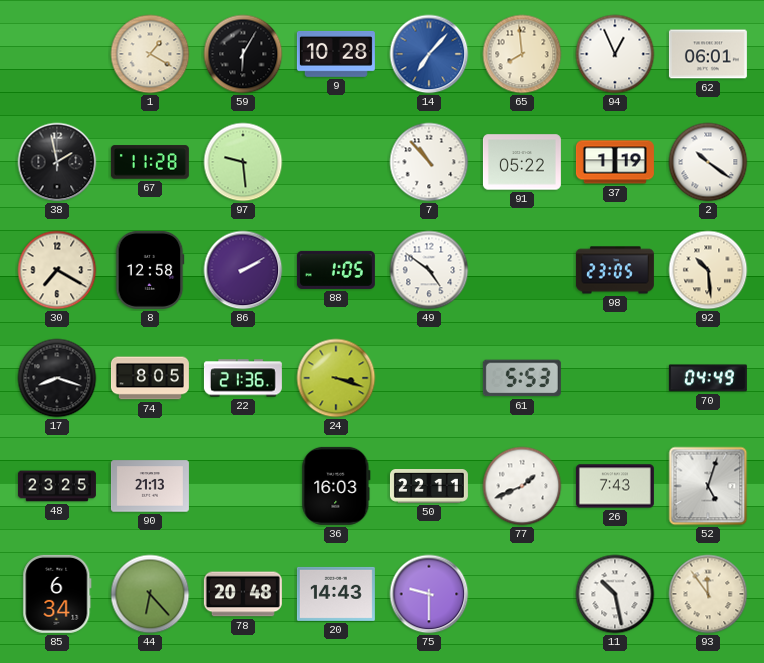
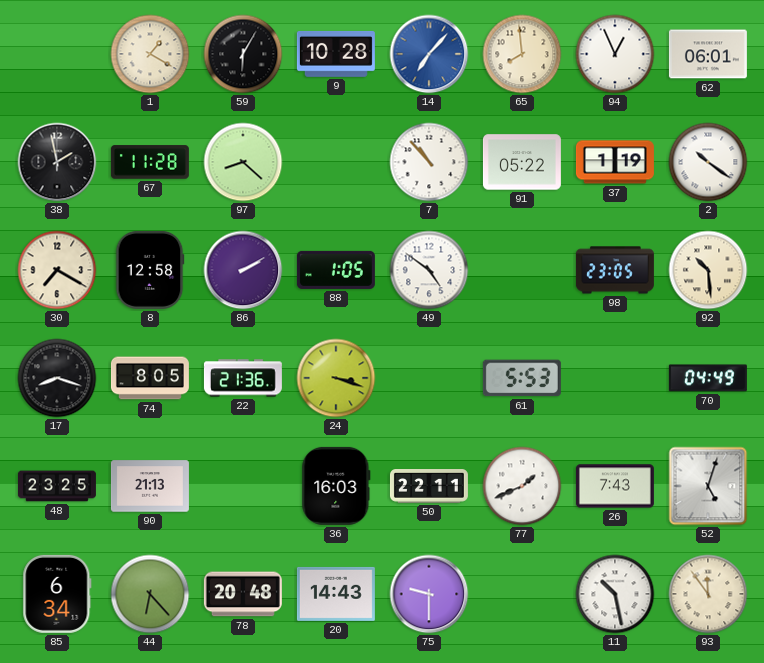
97: 9:29 -> 8:22
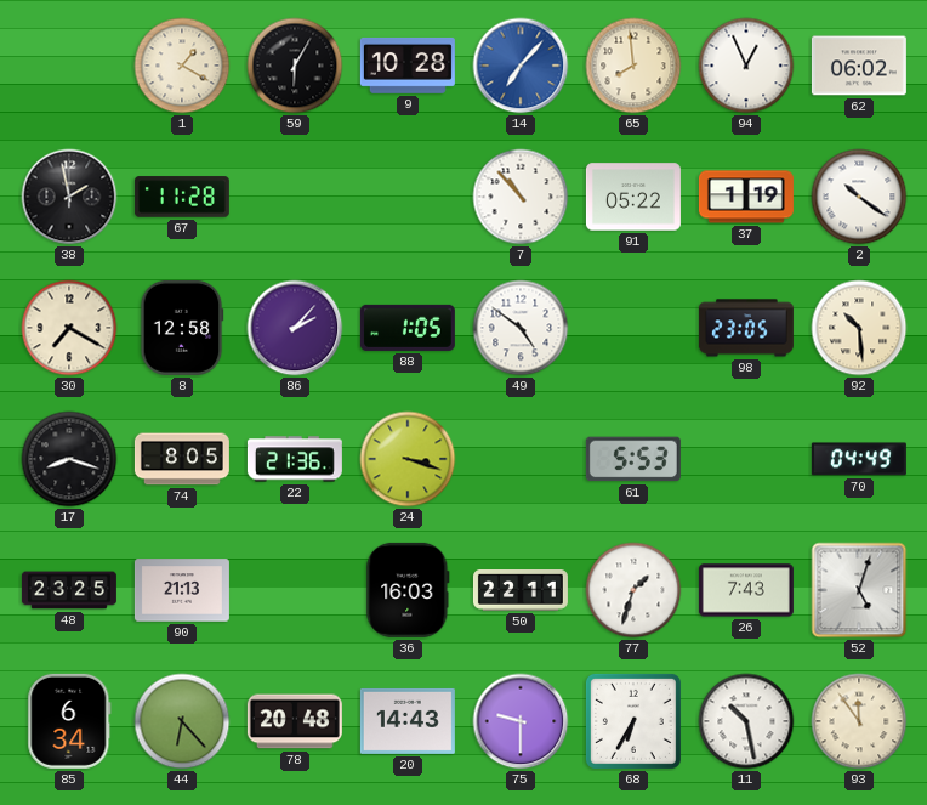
62: 06:01 -> 06:02
97: 8:22 -> none
86: 2:10 -> 2:07
77: 1:41 -> 1:33
68: none -> 6:35
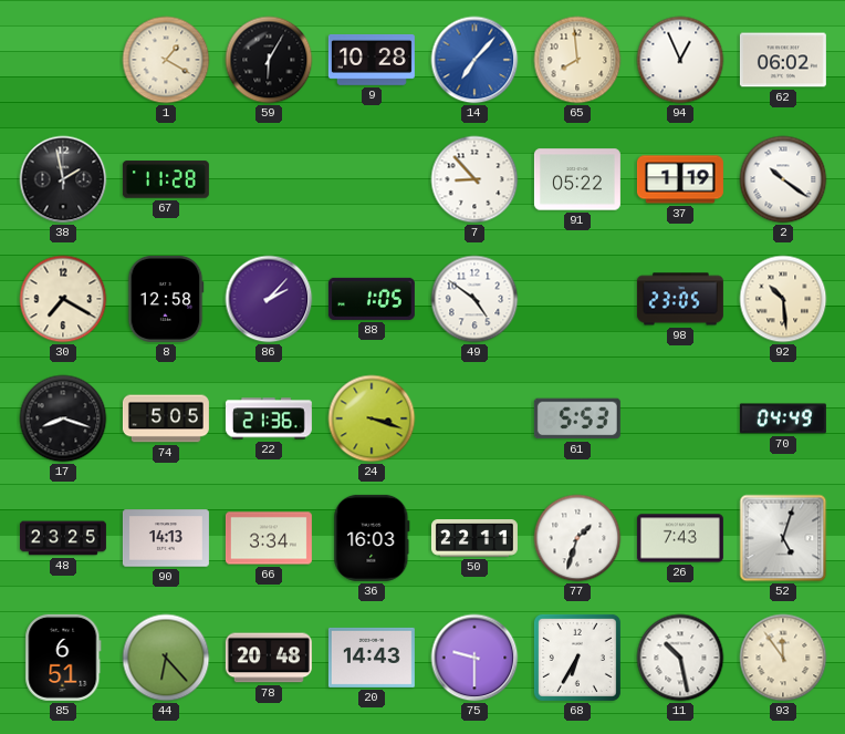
7: 10:53 -> 8:53
74: 8:05 -> 5:05
90: 21:13 -> 14:13
66: none -> 3:34
85: 6:34 -> 6:51
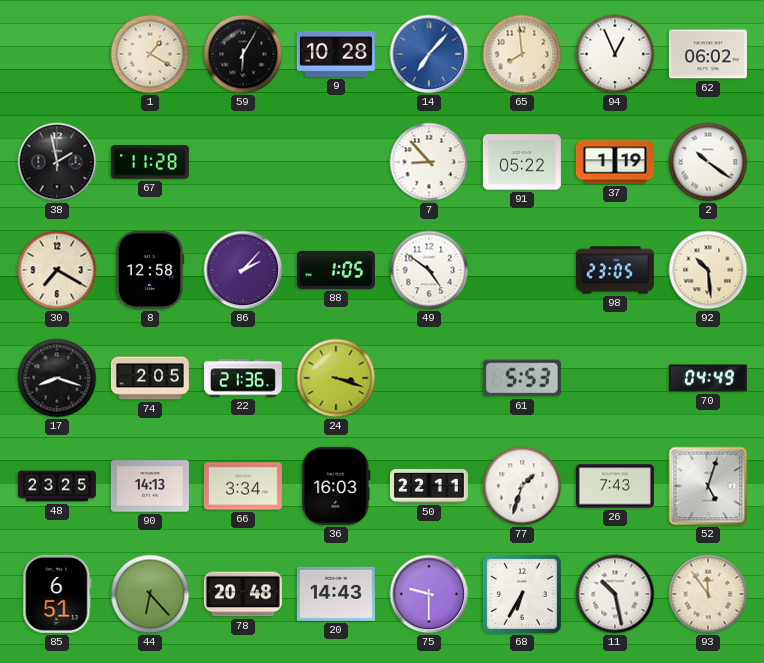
74: 5:05 -> 2:05
